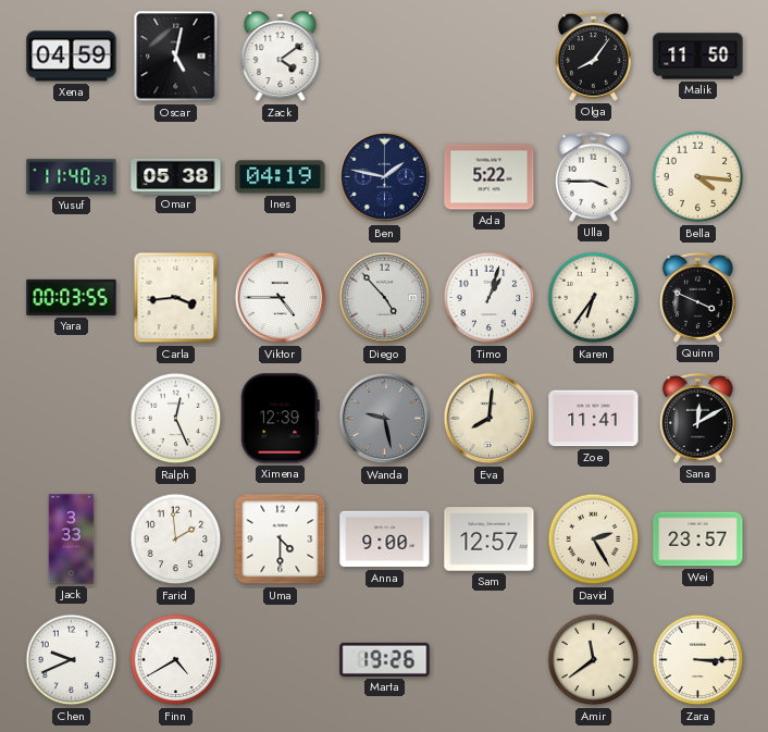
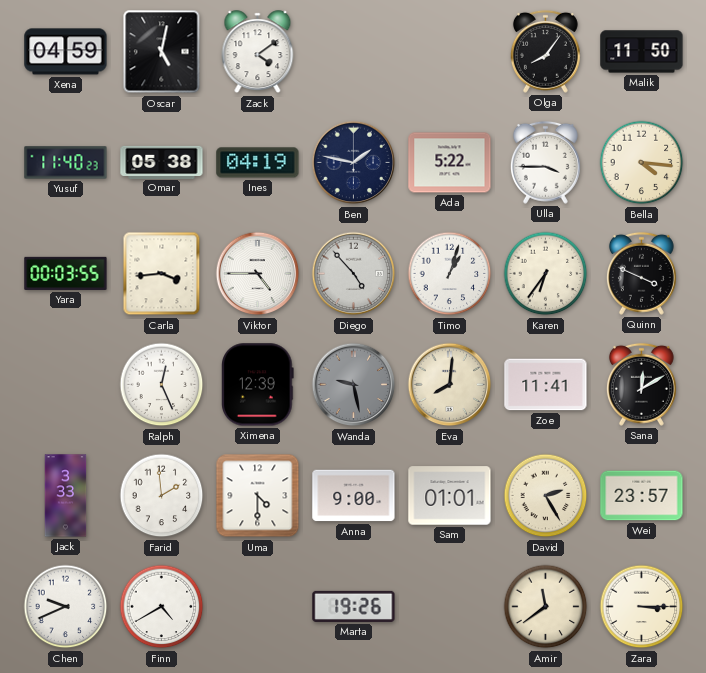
Sam: 12:57 -> 01:01
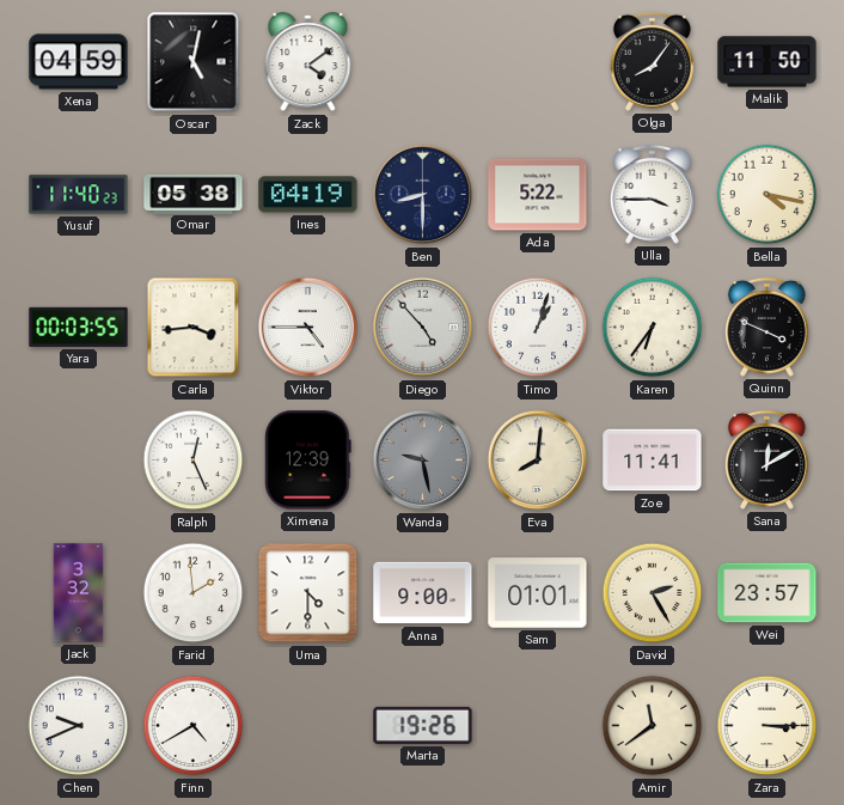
Ben: 1:47 -> 8:30
Bella: 4:16 -> 4:17
Jack: 3:33 -> 3:32
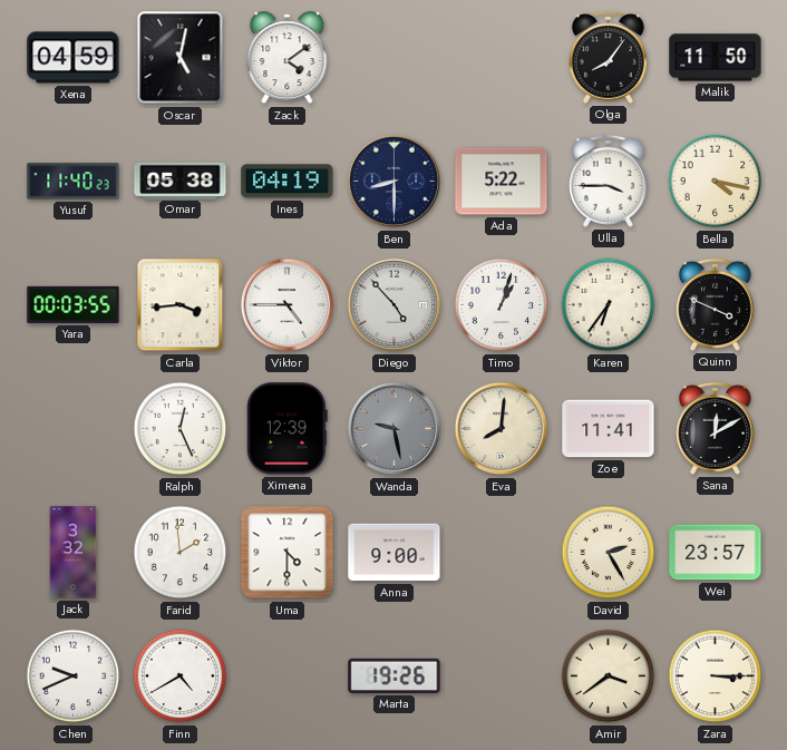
Sam: 01:01 -> none
Amir: 11:39 -> 3:39
